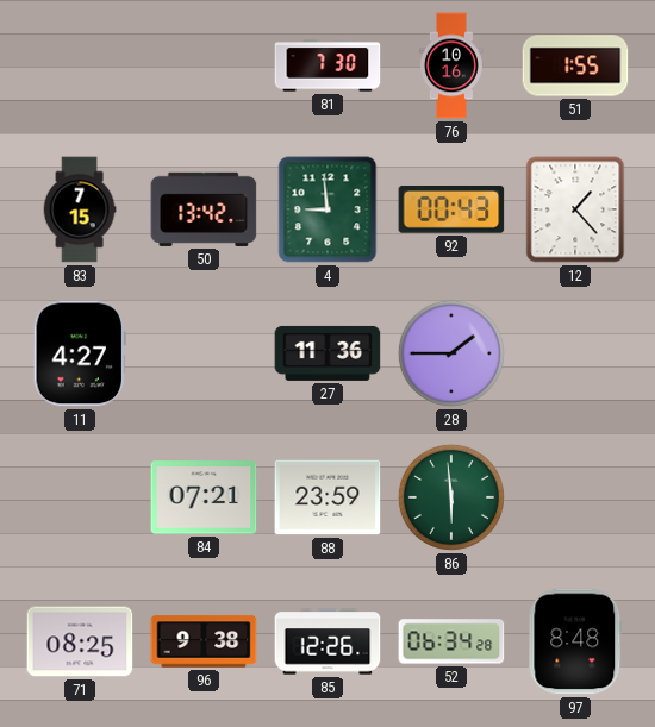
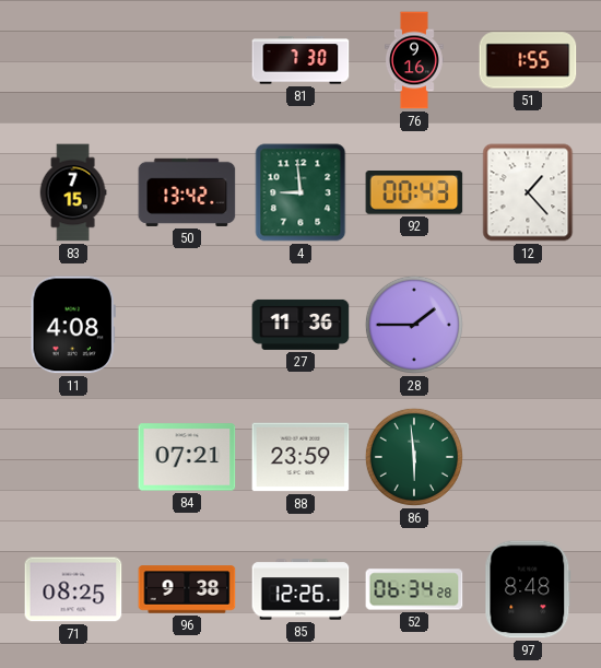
76: 10:16 -> 9:16
11: 4:27 -> 4:08
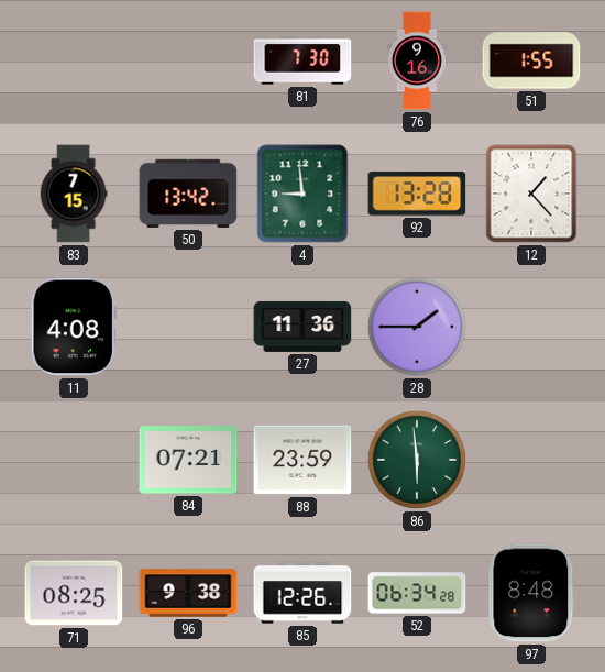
92: 00:43 -> 13:28
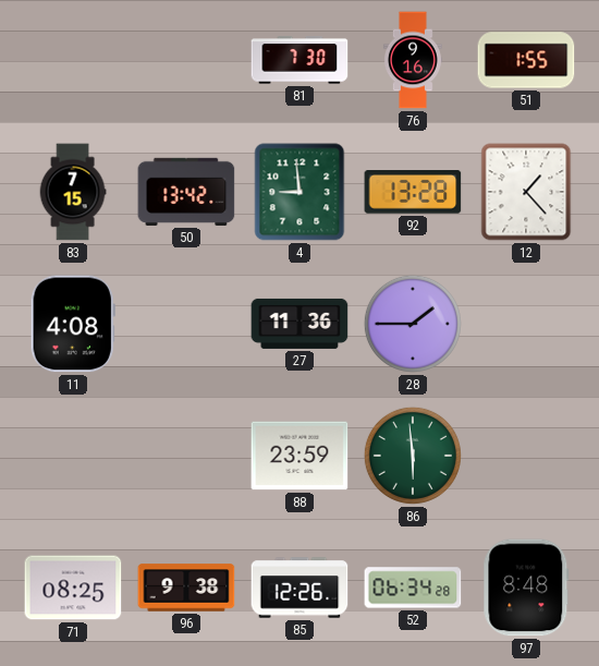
84: 07:21 -> none
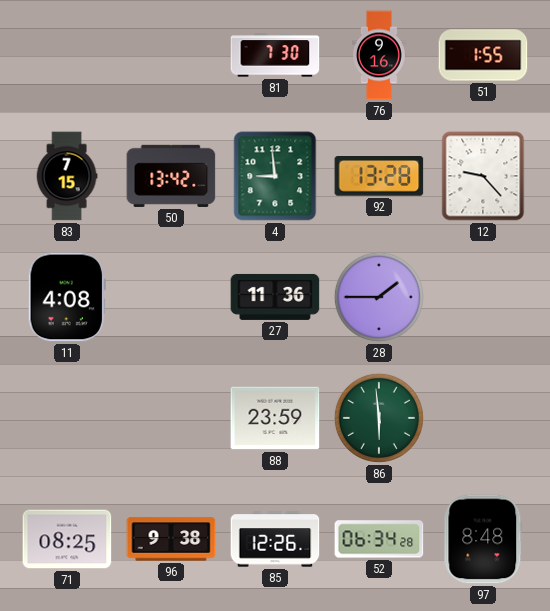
12: 1:23 -> 9:23
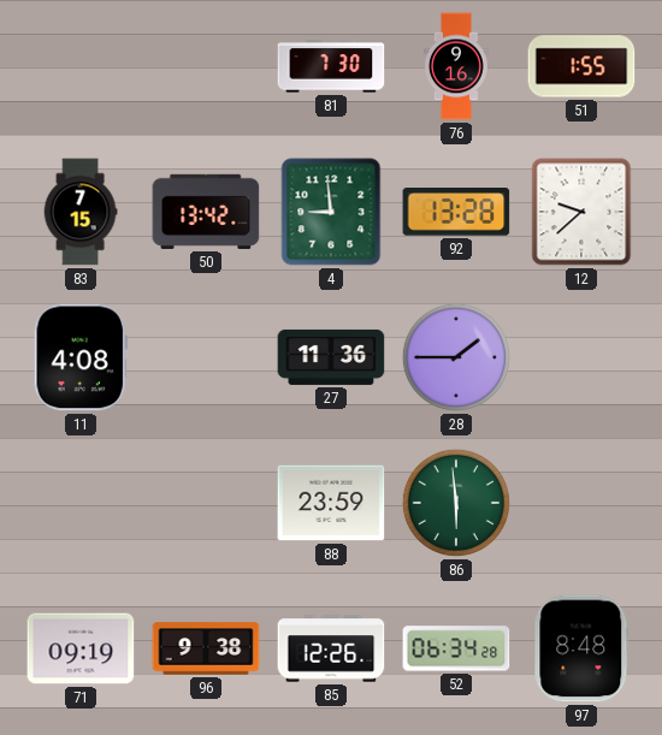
12: 9:23 -> 9:38
71: 08:25 -> 09:19
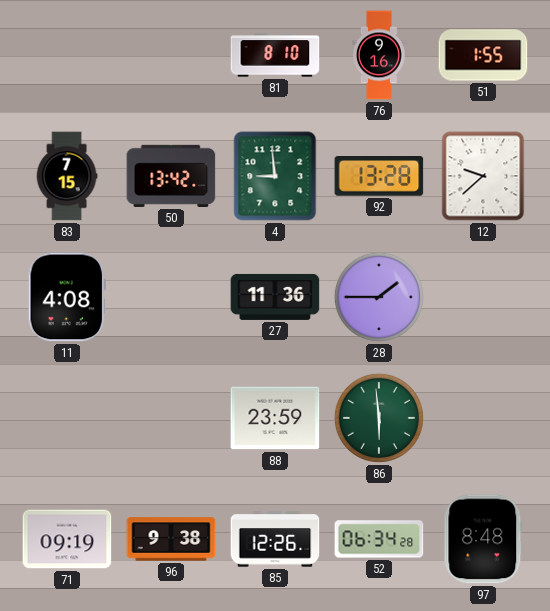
81: 7:30 -> 8:10
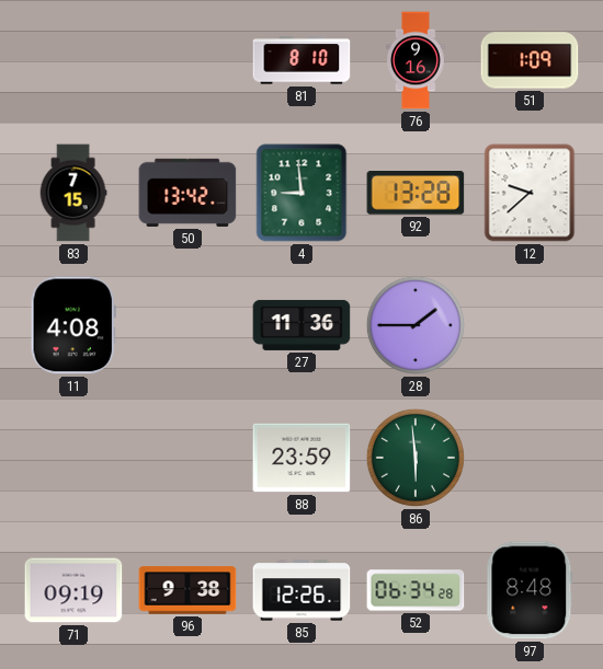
51: 1:55 -> 1:09
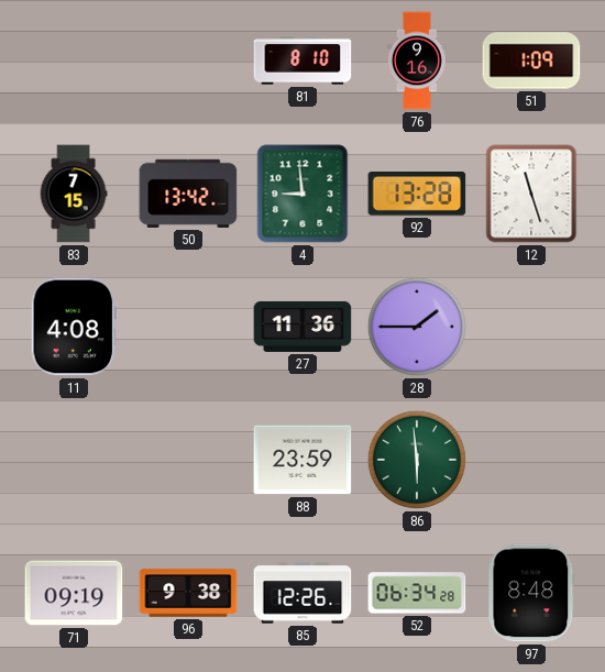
12: 9:38 -> 11:27
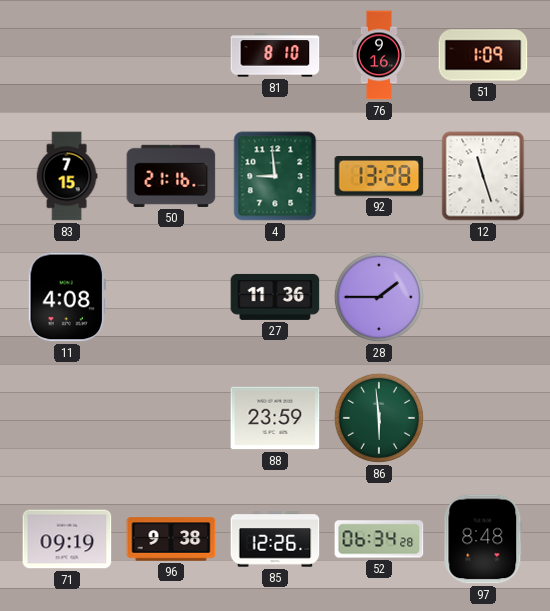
50: 13:42 -> 21:16
